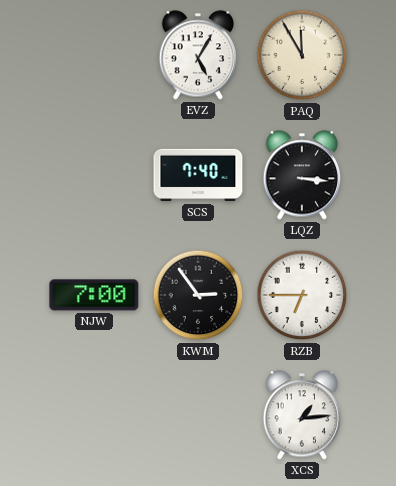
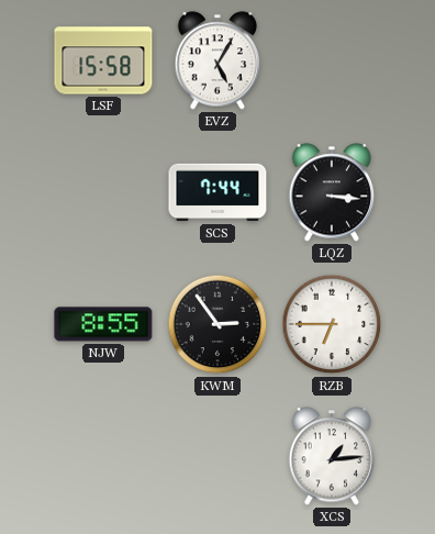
LSF: none -> 15:58
PAQ: 11:55 -> none
SCS: 7:40 -> 7:44
NJW: 7:00 -> 8:55
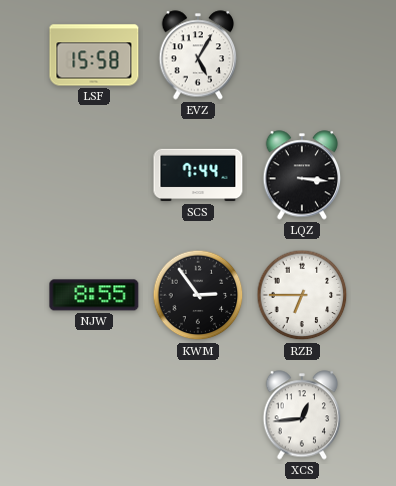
XCS: 1:14 -> 12:44
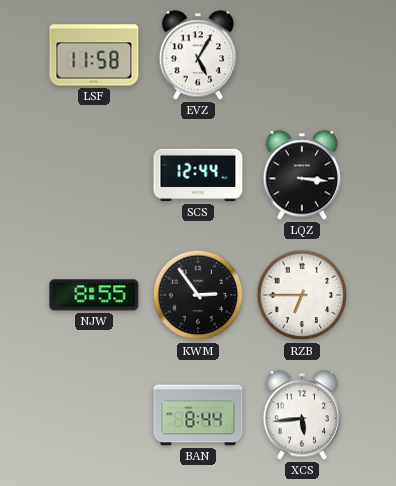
LSF: 15:58 -> 11:58
SCS: 7:44 -> 12:44
BAN: none -> 8:44
XCS: 12:44 -> 5:44
